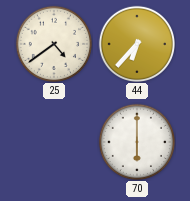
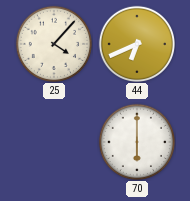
25: 4:39 -> 4:07
44: 6:37 -> 6:41
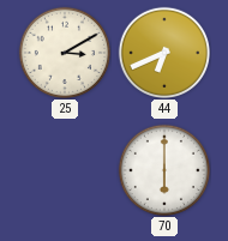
25: 4:07 -> 3:10
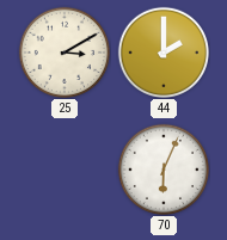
44: 6:41 -> 2:00
70: 6:00 -> 6:04
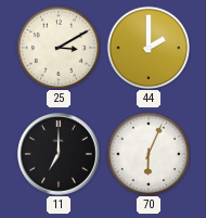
11: none -> 7:00
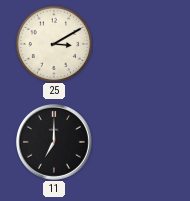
44: 2:00 -> none
70: 6:04 -> none
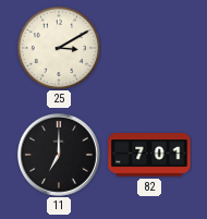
82: none -> 7:01
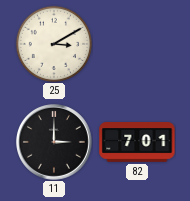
11: 7:00 -> 3:00
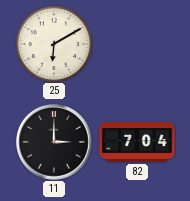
25: 3:10 -> 6:10
82: 7:01 -> 7:04
